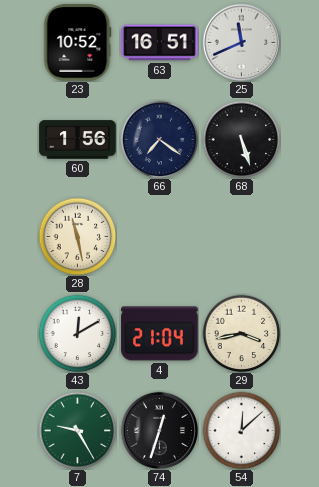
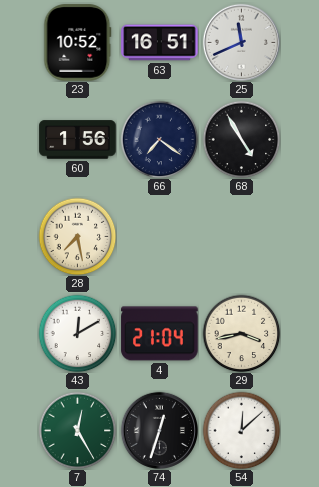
68: 5:27 -> 4:55
28: 11:28 -> 7:28
7: 9:25 -> 12:25
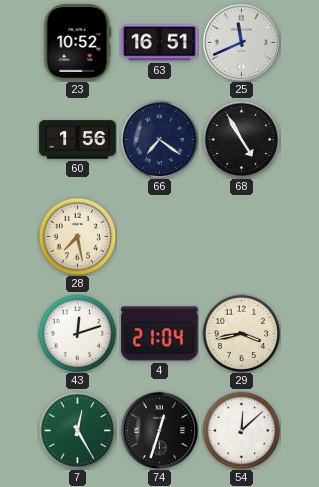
43: 12:10 -> 12:12
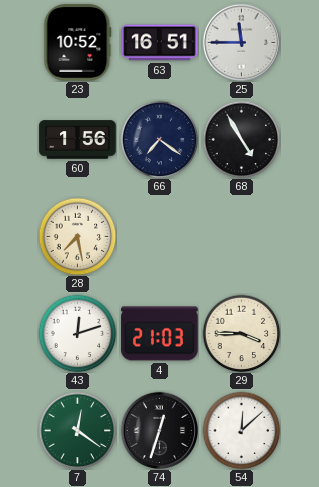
25: 11:41 -> 11:45
4: 21:04 -> 21:03
29: 3:43 -> 3:45
7: 12:25 -> 12:21
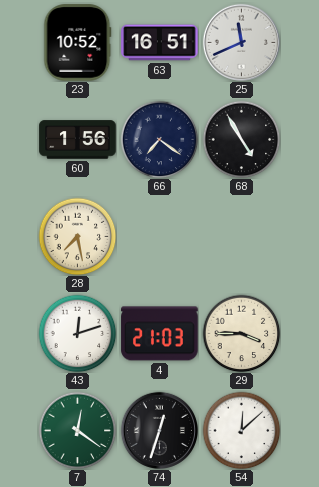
25: 11:45 -> 11:41
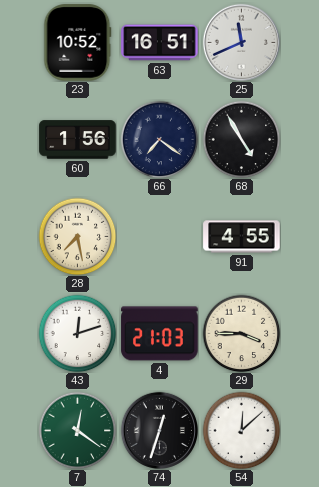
91: none -> 4:55
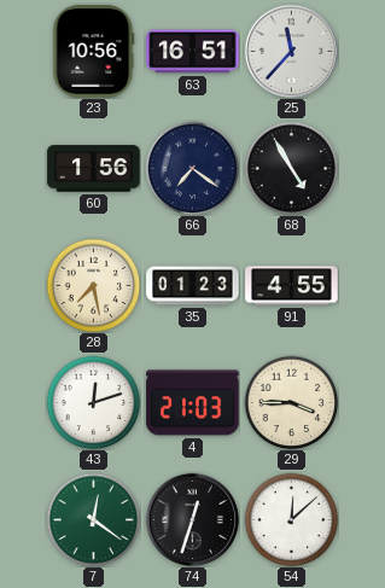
23: 10:52 -> 10:56
25: 11:41 -> 11:37
35: none -> 01:23
